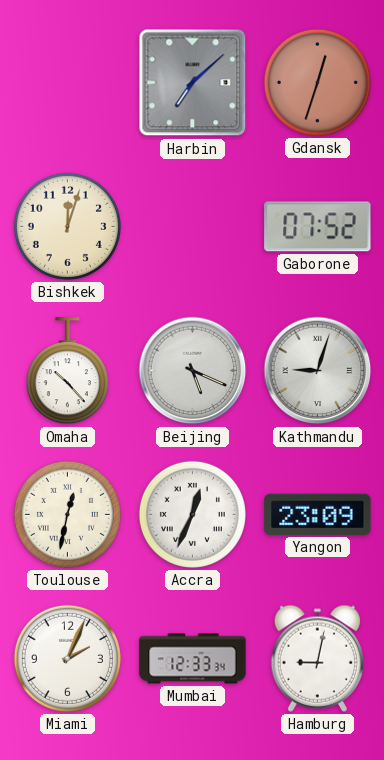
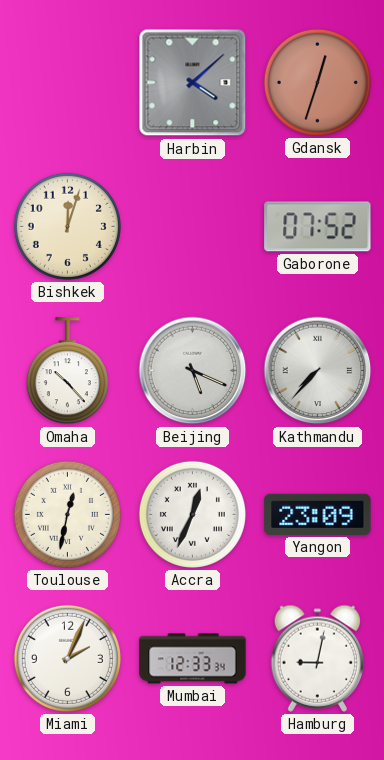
Harbin: 7:08 -> 4:08
Kathmandu: 9:03 -> 7:37
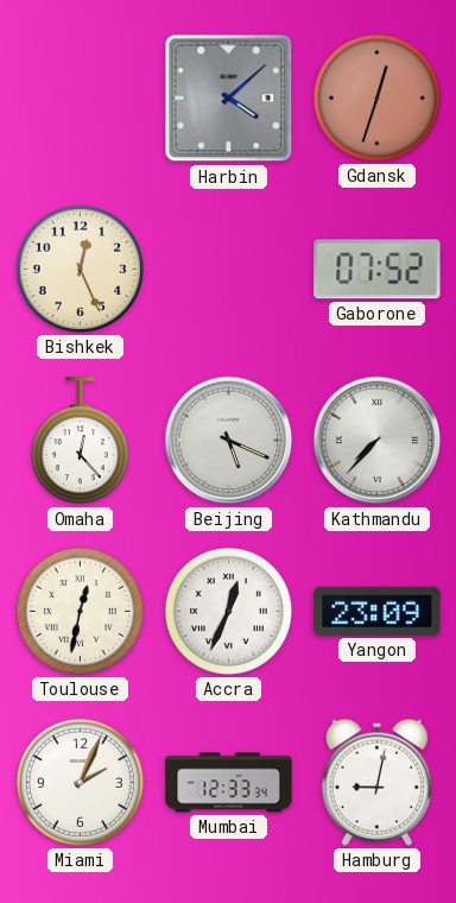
Bishkek: 12:03 -> 12:26
Omaha: 10:23 -> 12:23
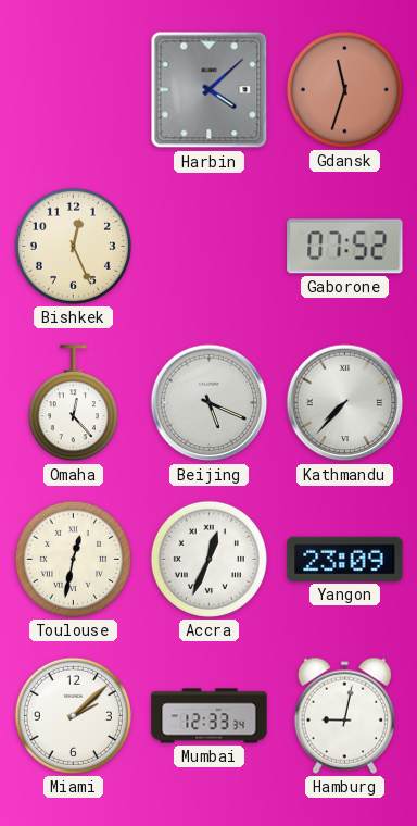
Gdansk: 12:33 -> 11:33
Miami: 2:04 -> 2:08
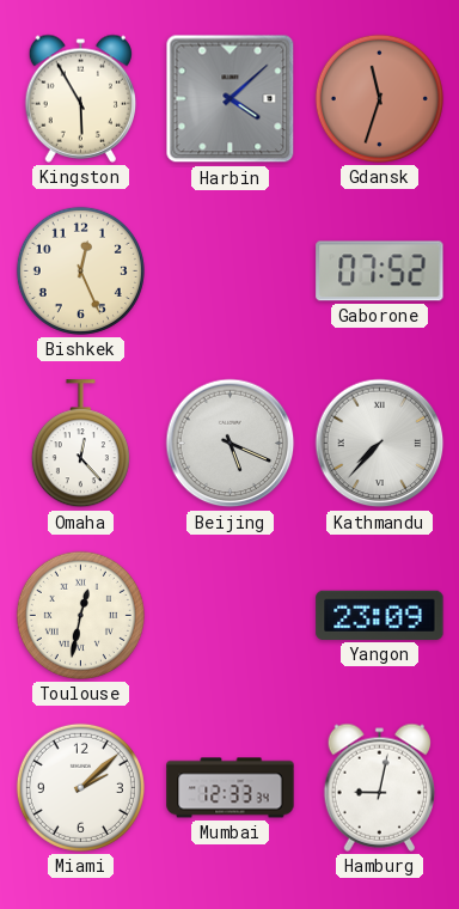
Kingston: none -> 5:55
Accra: 12:34 -> none
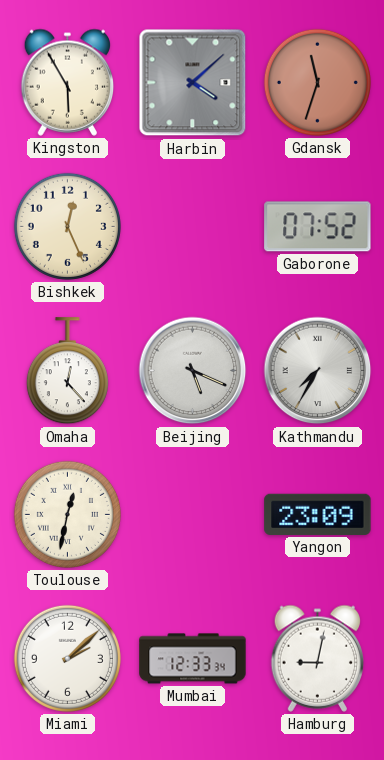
Kathmandu: 7:37 -> 7:35
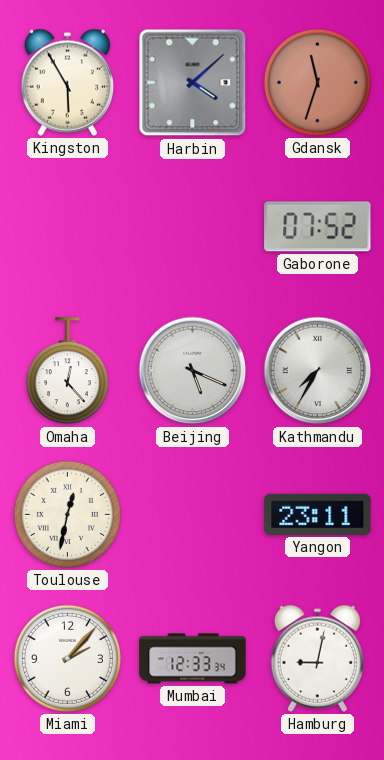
Bishkek: 12:26 -> none
Yangon: 23:09 -> 23:11
Miami: 2:08 -> 2:07
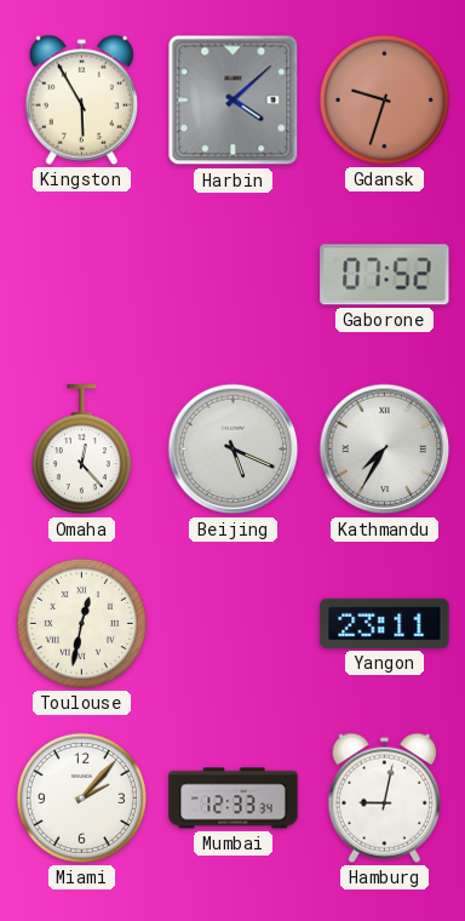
Gdansk: 11:33 -> 9:33
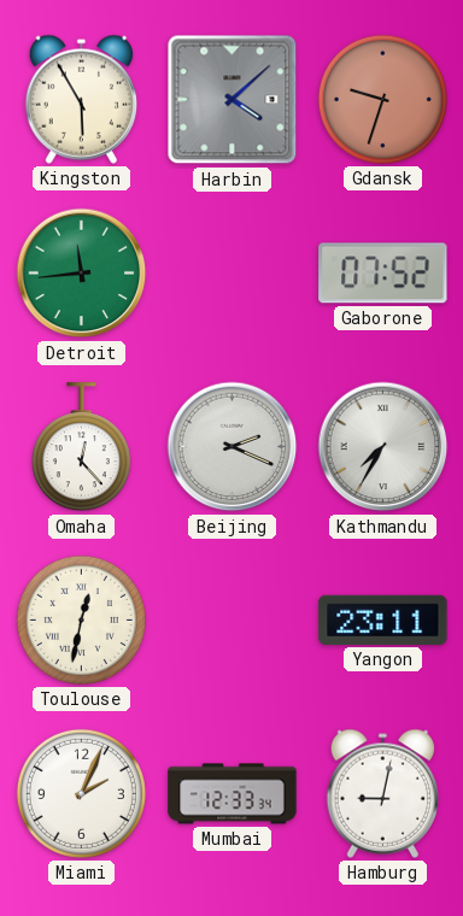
Detroit: none -> 11:44
Beijing: 5:19 -> 2:19
Miami: 2:07 -> 2:04
